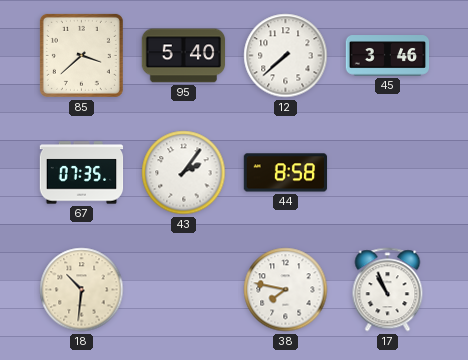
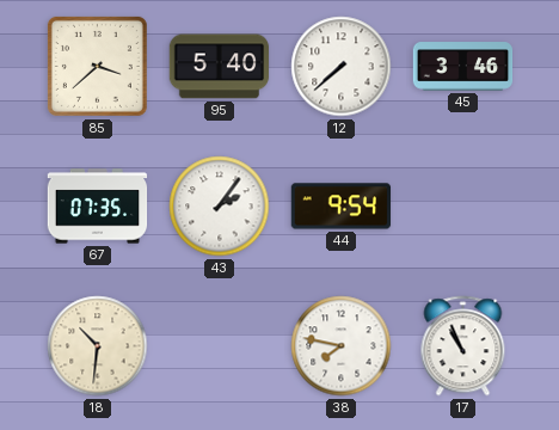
44: 8:58 -> 9:54
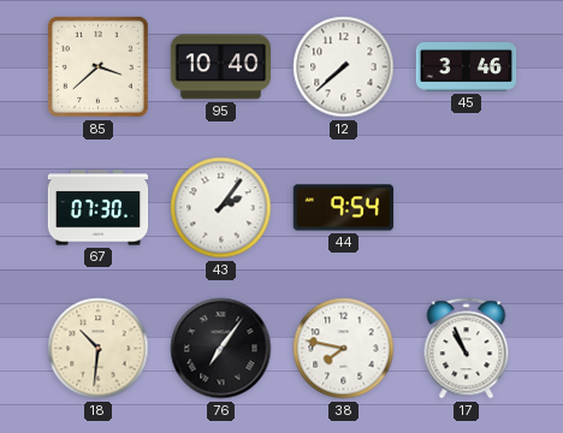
95: 5:40 -> 10:40
67: 07:35 -> 07:30
76: none -> 7:06
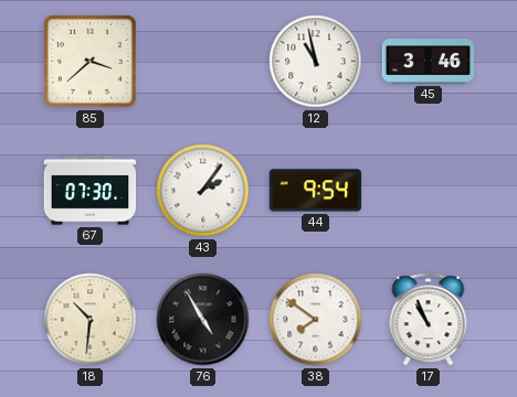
95: 10:40 -> none
12: 7:38 -> 10:58
76: 7:06 -> 4:55
38: 7:47 -> 7:51
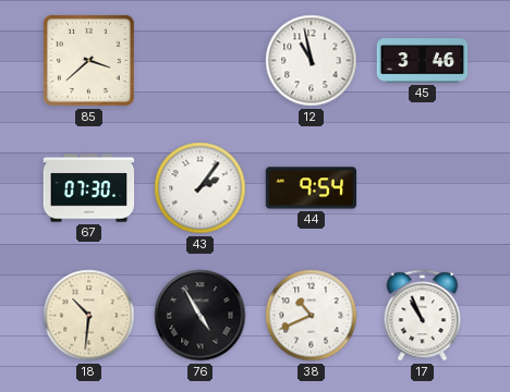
38: 7:51 -> 10:41
